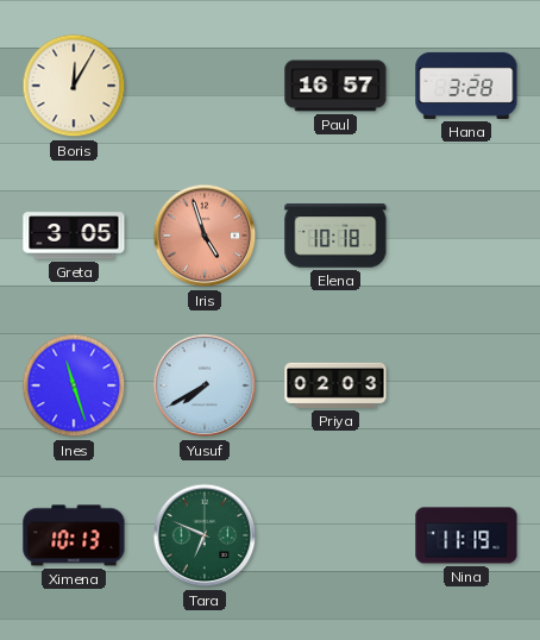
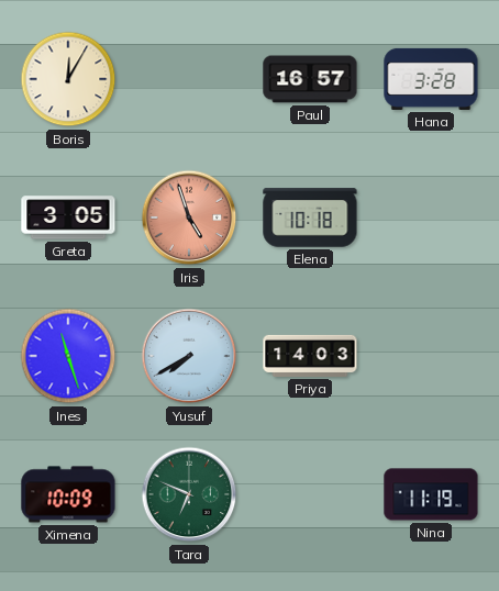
Priya: 02:03 -> 14:03
Ximena: 10:13 -> 10:09
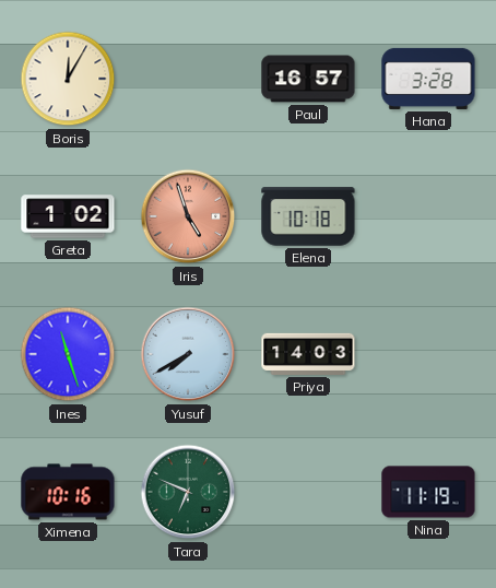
Greta: 3:05 -> 1:02
Ximena: 10:09 -> 10:16
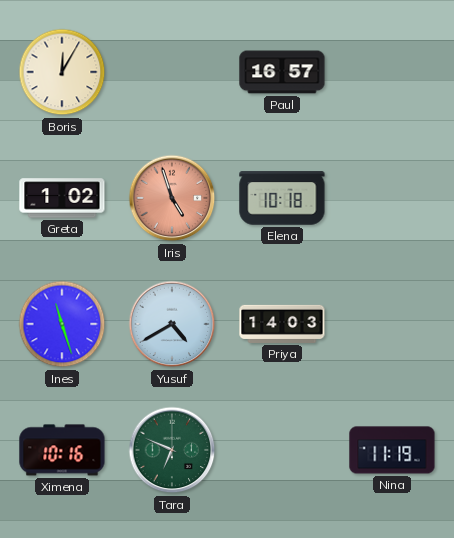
Hana: 3:28 -> none
Yusuf: 7:40 -> 4:40
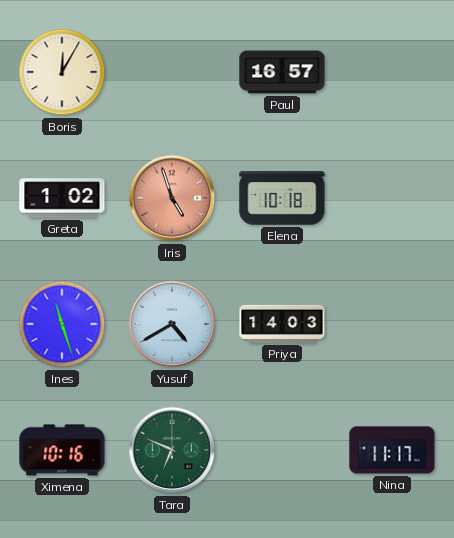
Nina: 11:19 -> 11:17
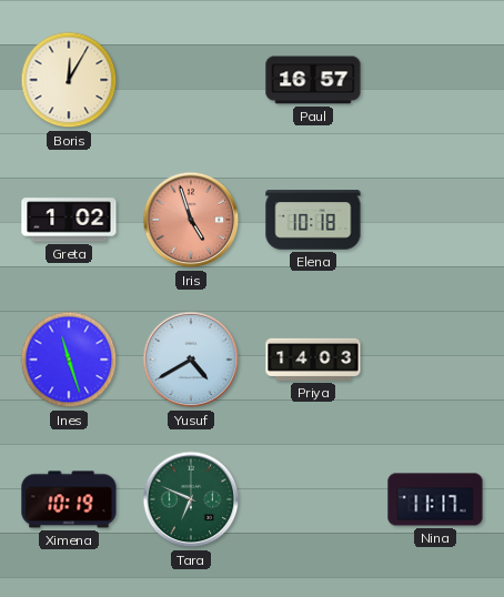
Ximena: 10:16 -> 10:19
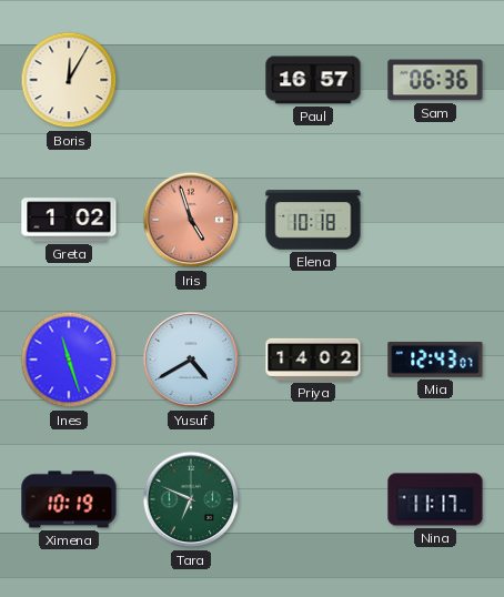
Sam: none -> 06:36
Priya: 14:03 -> 14:02
Mia: none -> 12:43
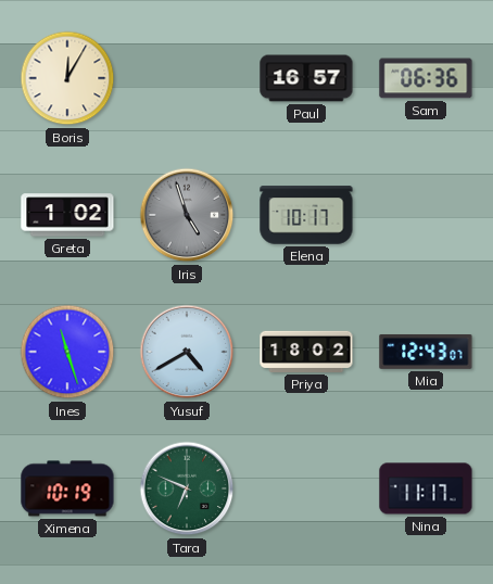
Iris dial: salmon -> grey
Elena: 10:18 -> 10:17
Priya: 14:02 -> 18:02
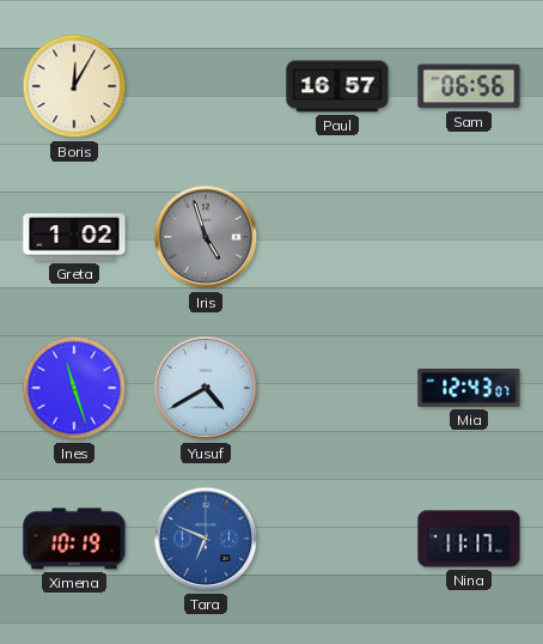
Sam: 06:36 -> 06:56
Elena: 10:17 -> none
Priya: 18:02 -> none
Tara dial: green -> blue
